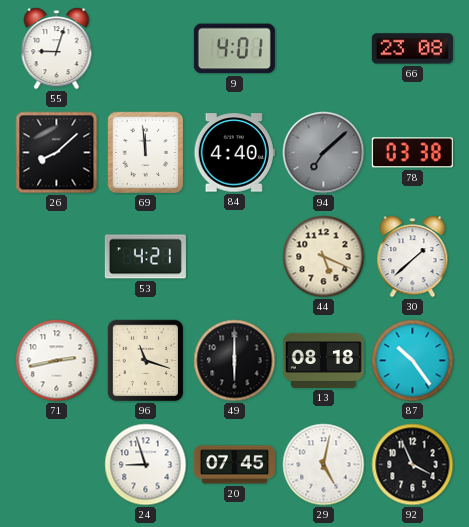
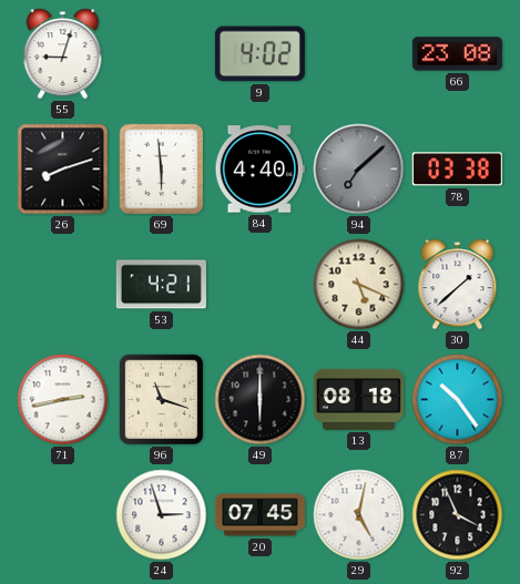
9: 4:01 -> 4:02
26: 8:08 -> 8:12
69: 11:59 -> 5:59
24: 8:57 -> 2:57
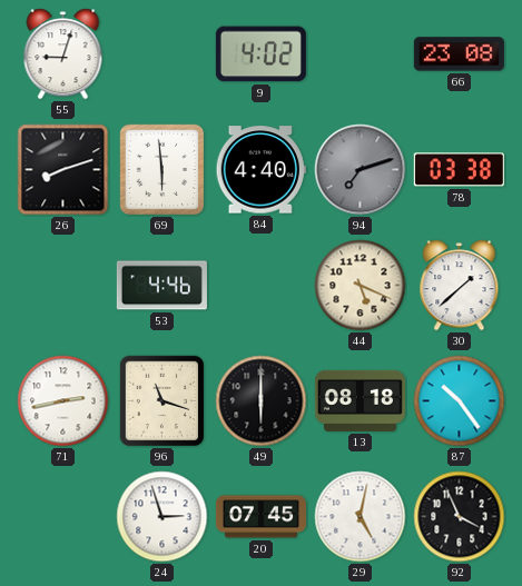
94: 7:08 -> 7:12
53: 4:21 -> 4:46
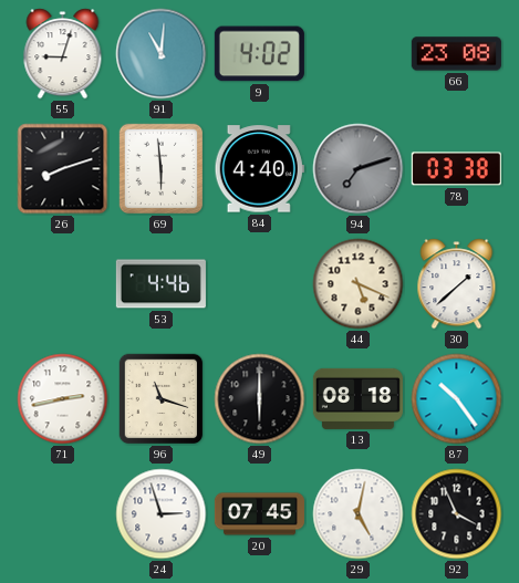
91: none -> 11:01
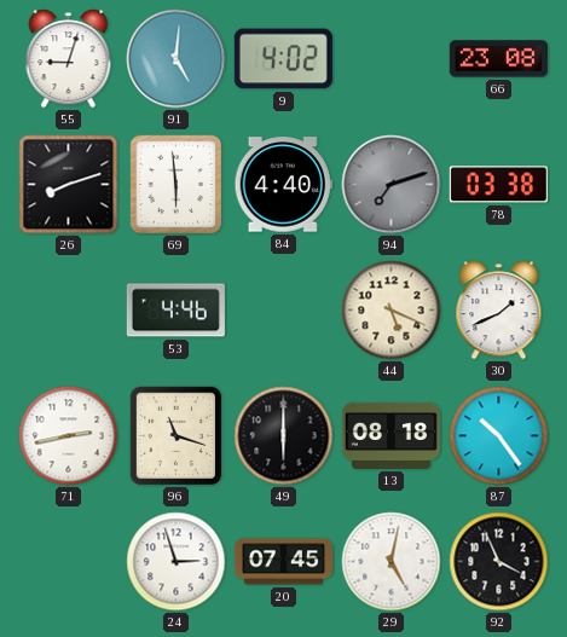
91: 11:01 -> 5:01
30: 1:38 -> 1:41
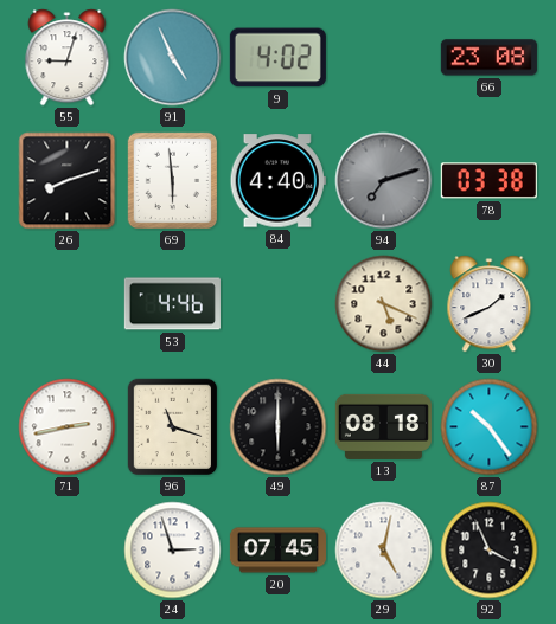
91: 5:01 -> 4:56
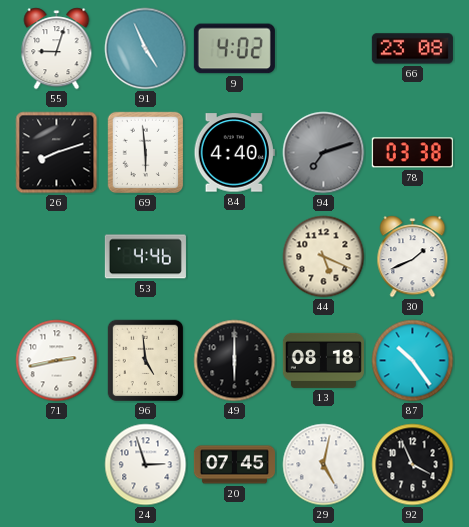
96: 11:18 -> 4:59
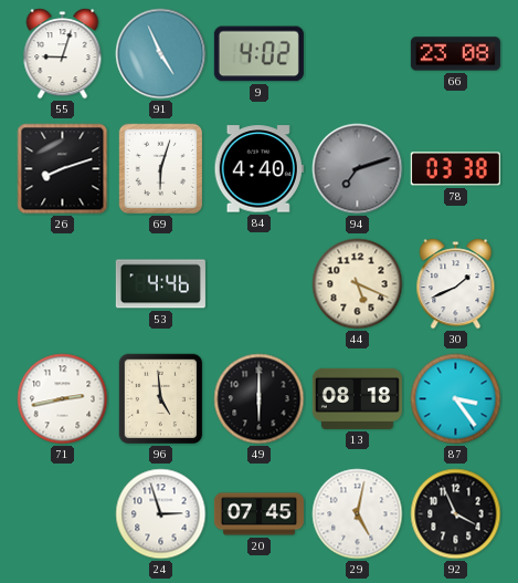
69: 5:59 -> 6:03
87: 10:24 -> 3:24
